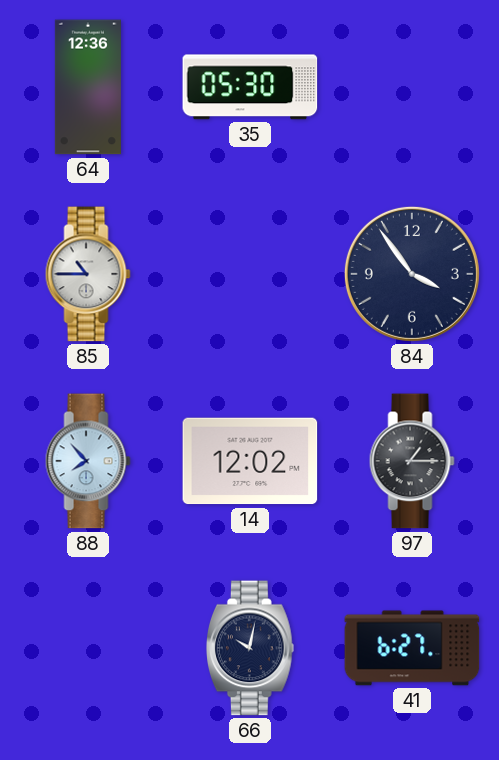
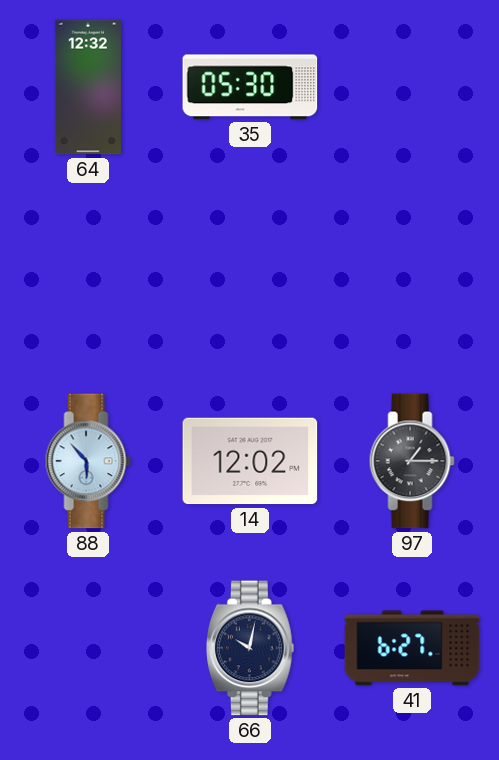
64: 12:36 -> 12:32
85: 10:45 -> none
84: 3:54 -> none
88: 7:53 -> 5:53
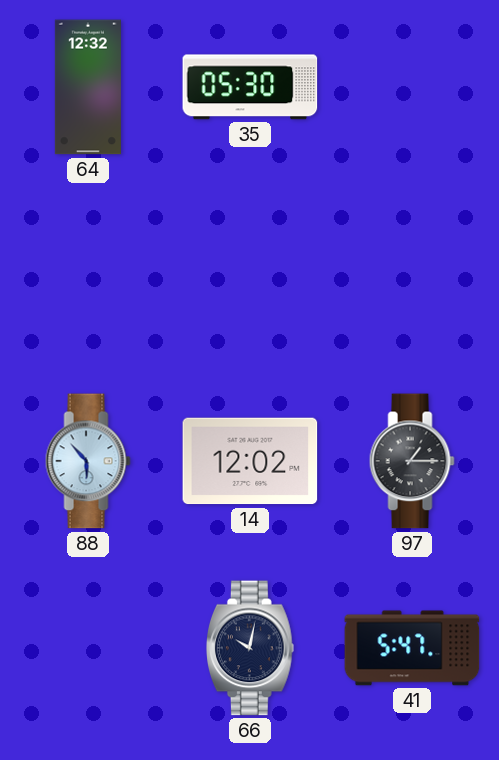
41: 6:27 -> 5:47
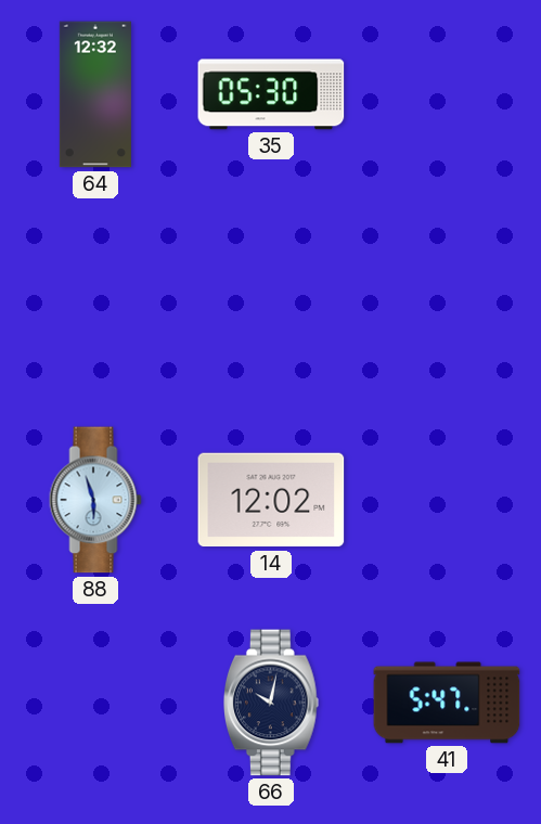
88: 5:53 -> 5:57
97: 1:15 -> none
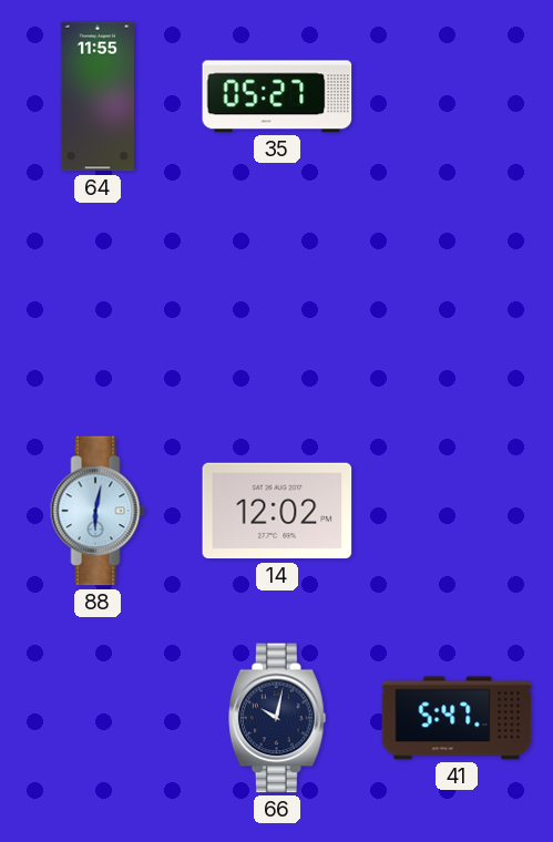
64: 12:32 -> 11:55
35: 05:30 -> 05:27
88: 5:57 -> 6:02
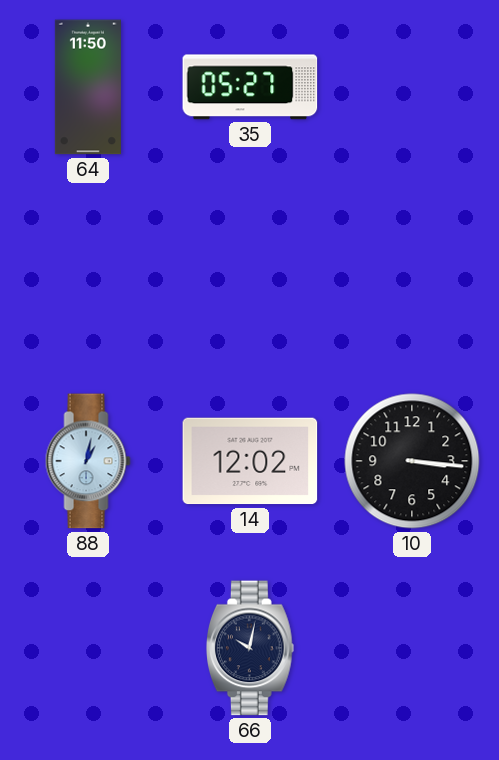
64: 11:55 -> 11:50
88: 6:02 -> 1:02
10: none -> 3:16
41: 5:47 -> none
